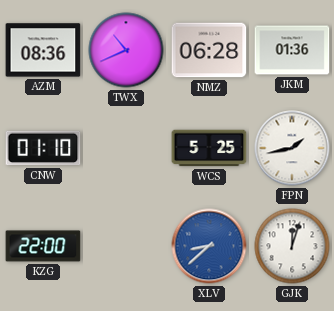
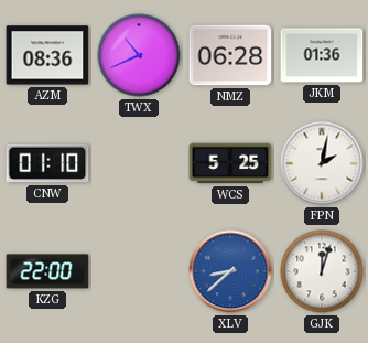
FPN: 1:43 -> 2:02
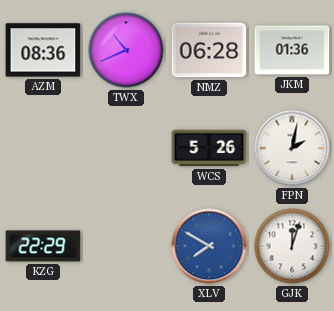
CNW: 01:10 -> none
WCS: 5:25 -> 5:26
KZG: 22:00 -> 22:29
XLV: 8:38 -> 7:50
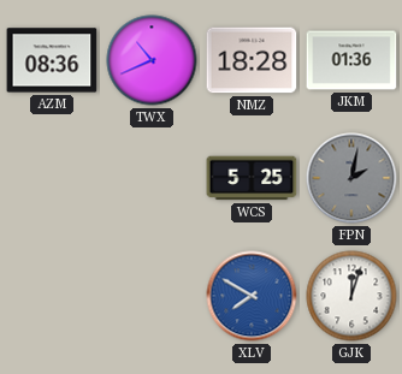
NMZ: 06:28 -> 18:28
WCS: 5:26 -> 5:25
FPN dial: white -> grey
KZG: 22:29 -> none
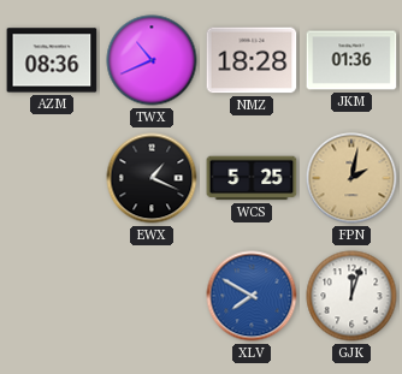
EWX: none -> 1:19
FPN dial: grey -> champagne
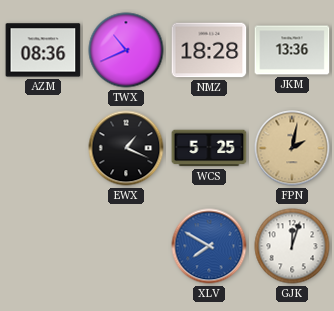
JKM: 01:36 -> 13:36
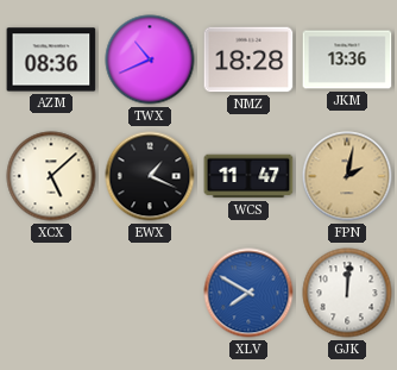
XCX: none -> 5:08
WCS: 5:25 -> 11:47
GJK: 12:03 -> 12:01
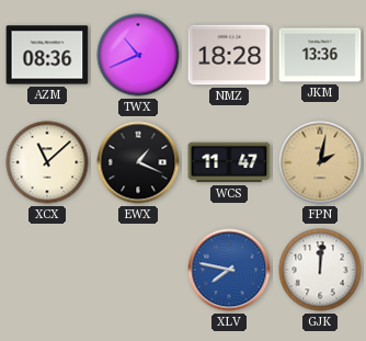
XCX: 5:08 -> 11:08
XLV: 7:50 -> 7:47
